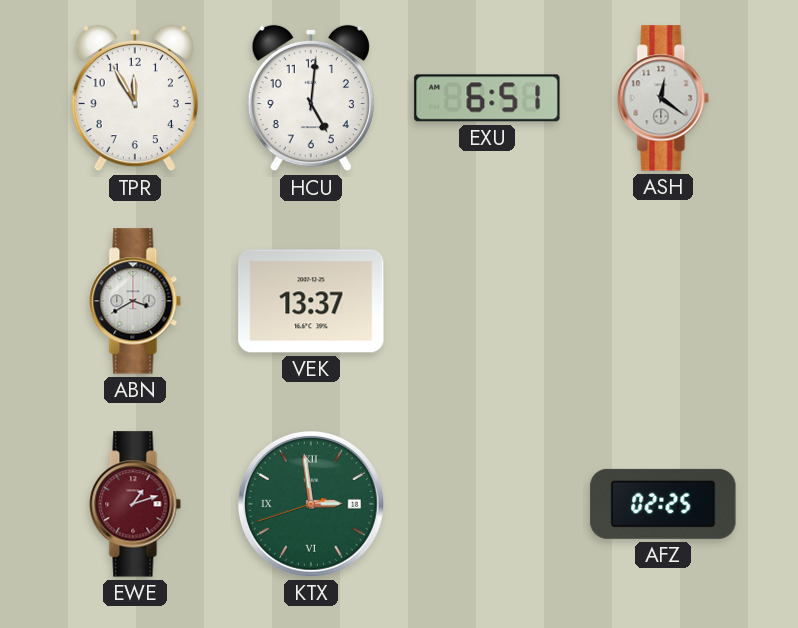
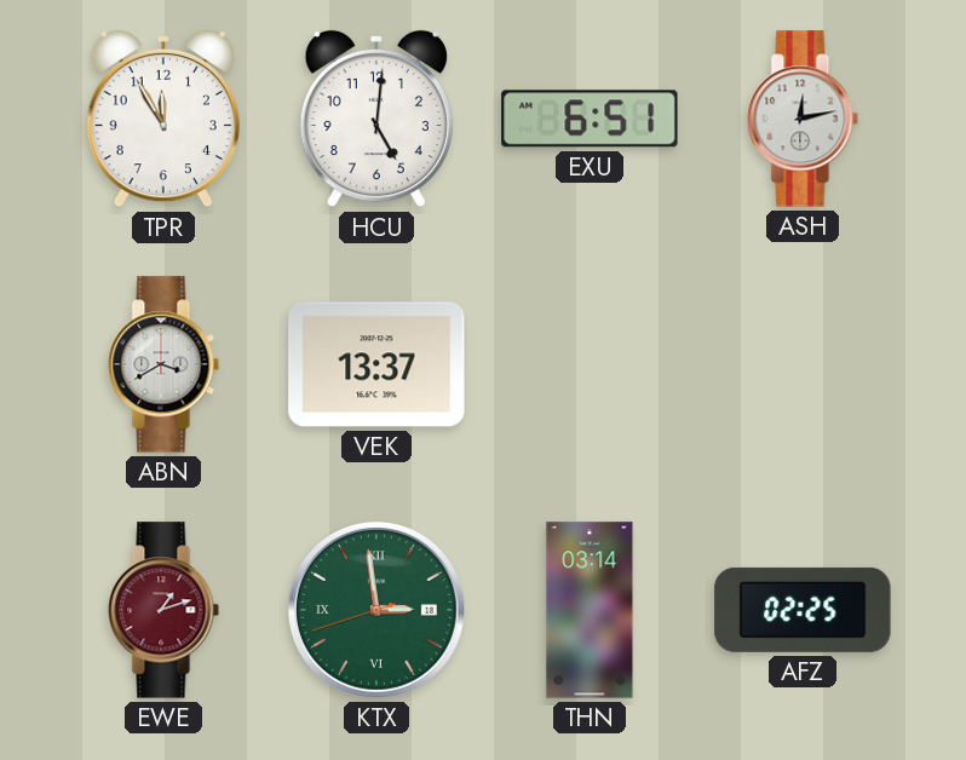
ASH: 12:21 -> 12:13
THN: none -> 03:14
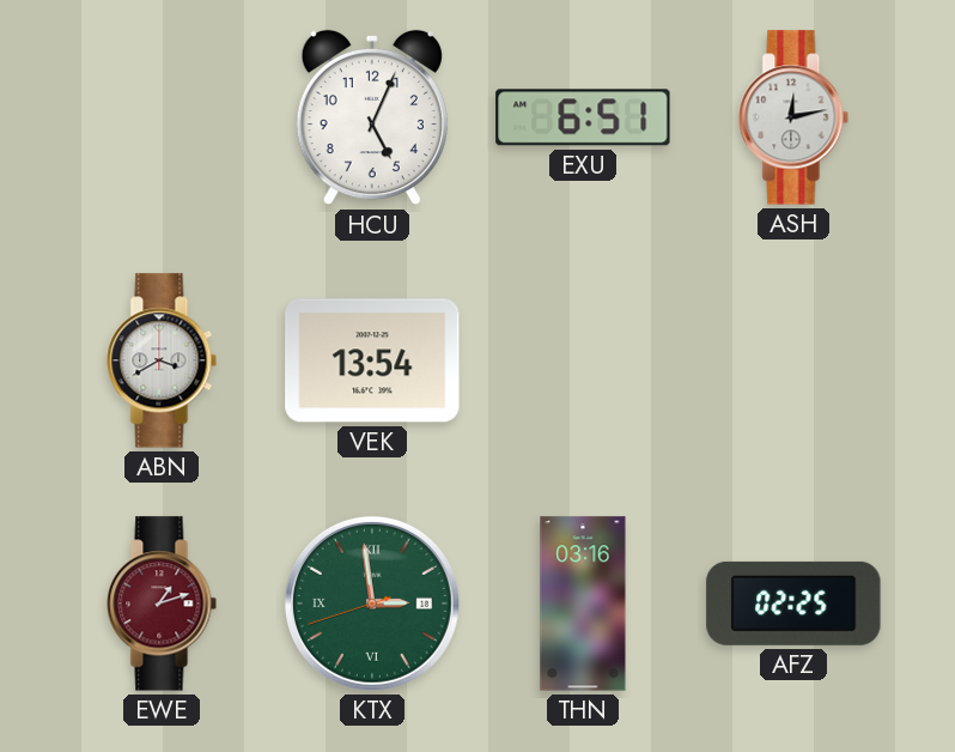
TPR: 11:55 -> none
HCU: 5:01 -> 5:04
VEK: 13:37 -> 13:54
THN: 03:14 -> 03:16
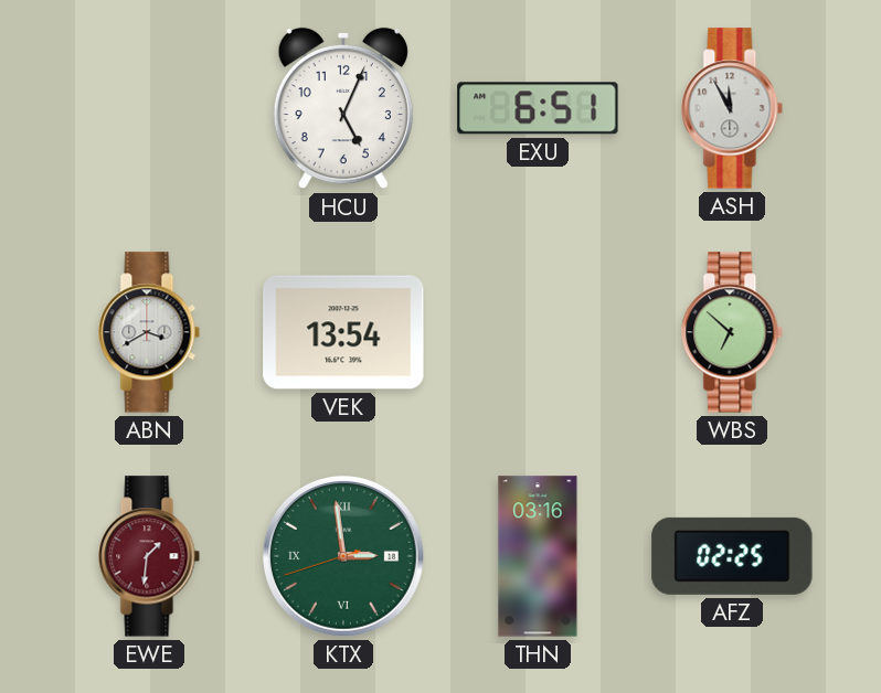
ASH: 12:13 -> 11:55
WBS: none -> 6:52
EWE: 1:12 -> 1:31
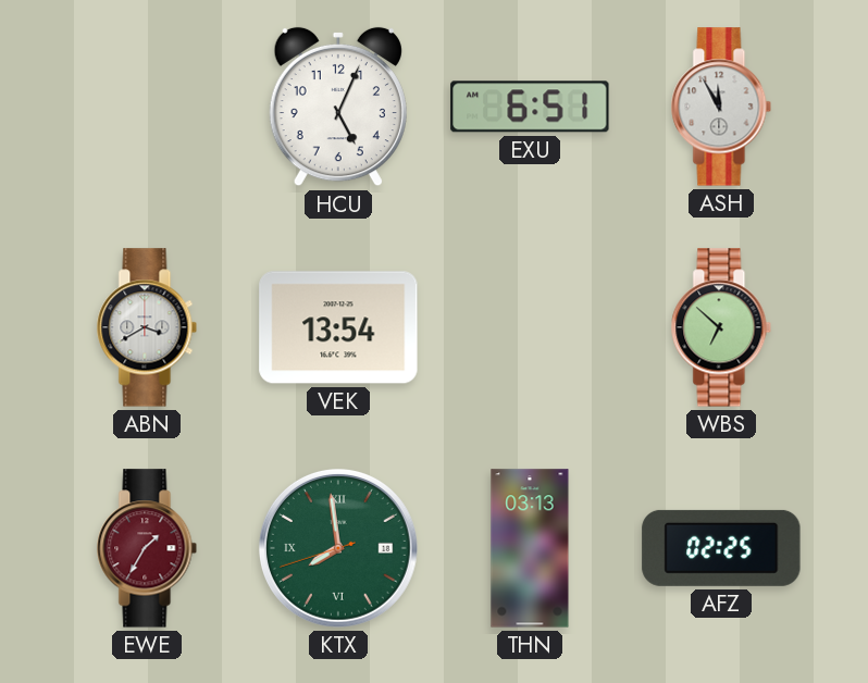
EWE: 1:31 -> 1:35
KTX: 2:58 -> 7:58
THN: 03:16 -> 03:13
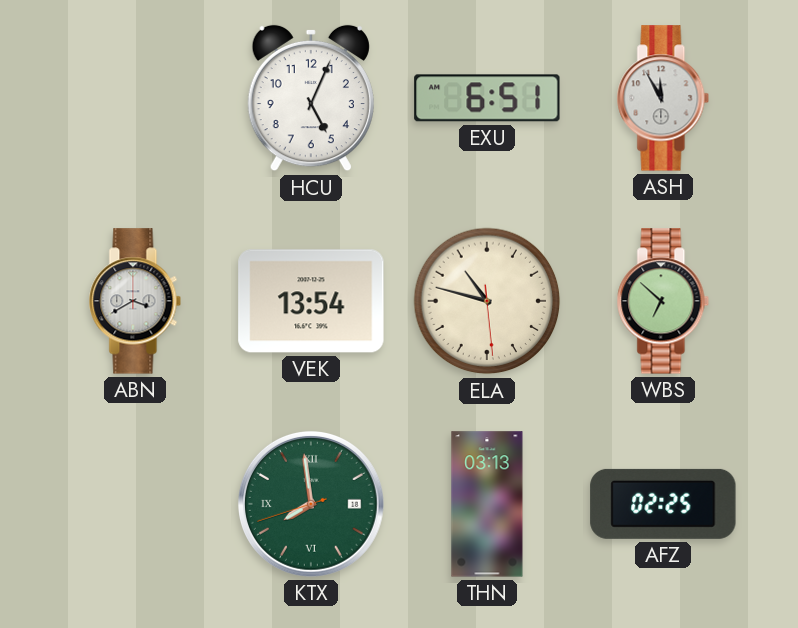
ELA: none -> 10:47
EWE: 1:35 -> none
